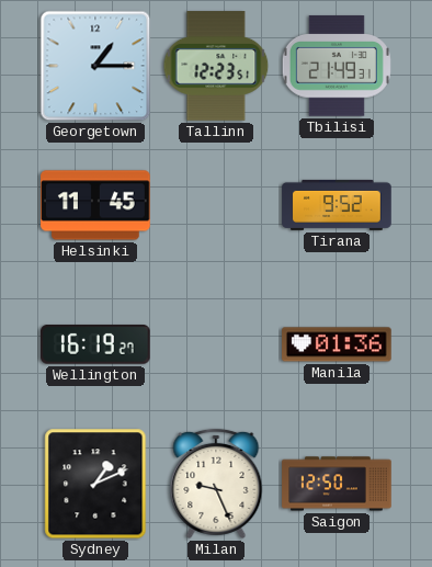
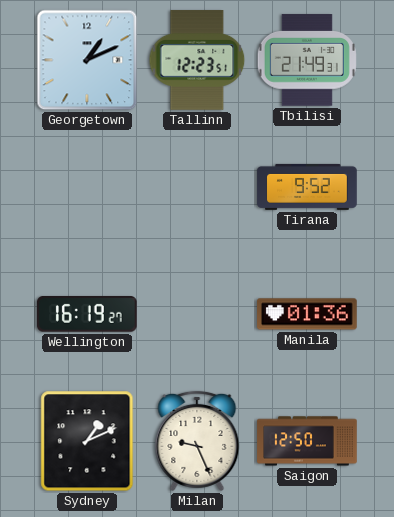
Georgetown: 1:15 -> 1:11
Helsinki: 11:45 -> none
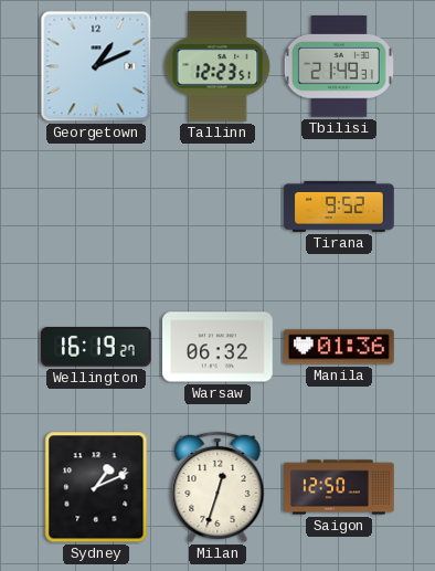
Warsaw: none -> 06:32
Milan: 9:26 -> 12:33
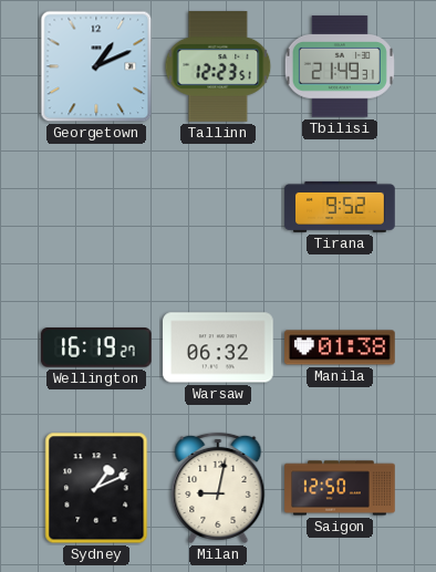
Manila: 01:36 -> 01:38
Milan: 12:33 -> 9:02
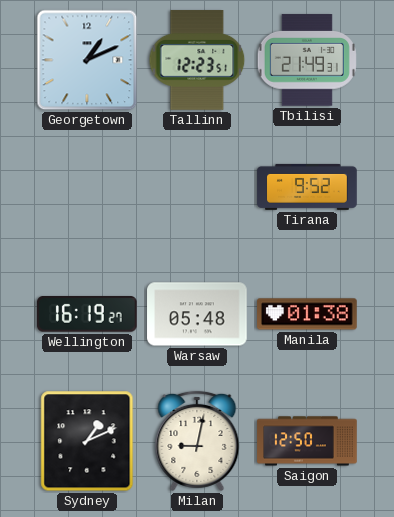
Warsaw: 06:32 -> 05:48
